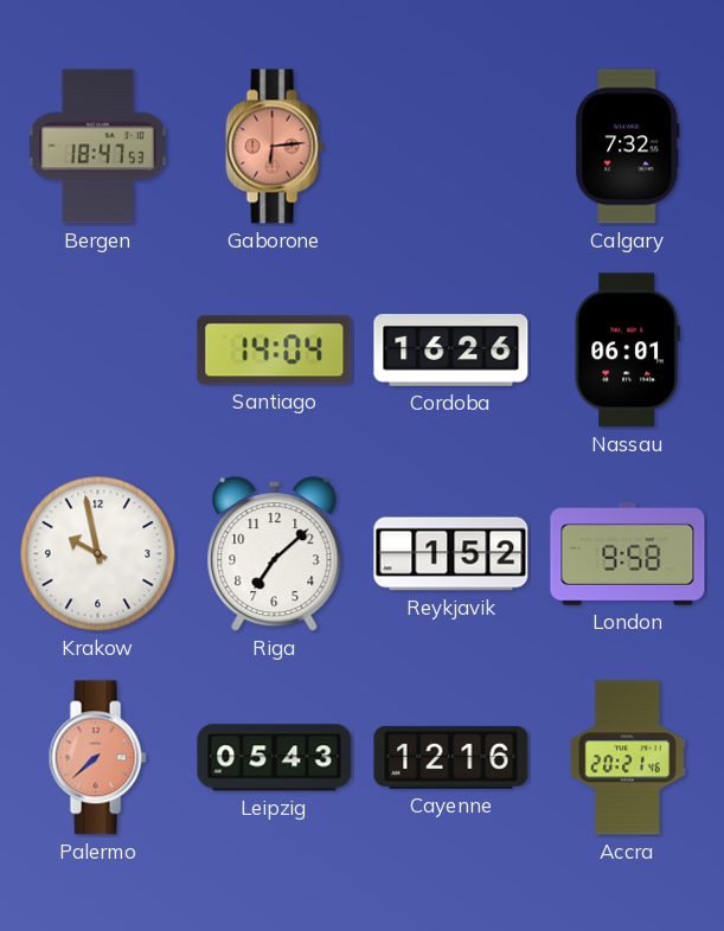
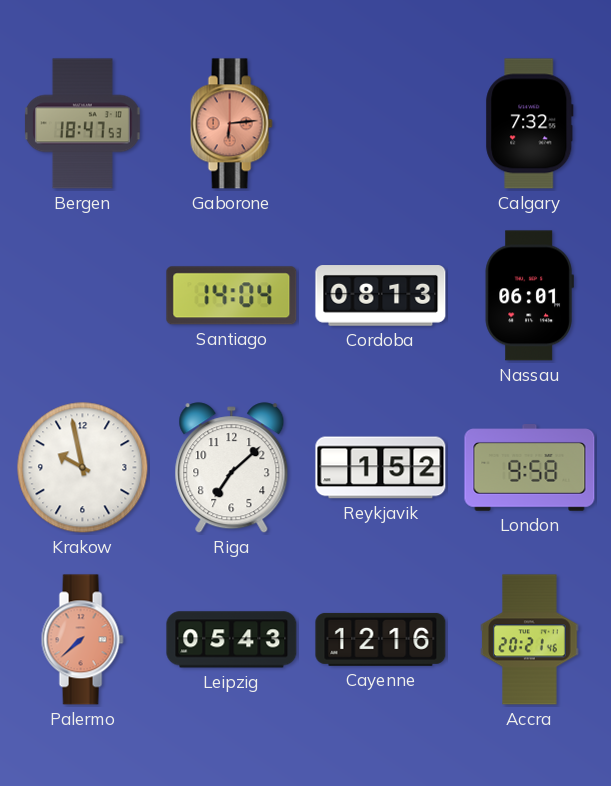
Cordoba: 16:26 -> 08:13
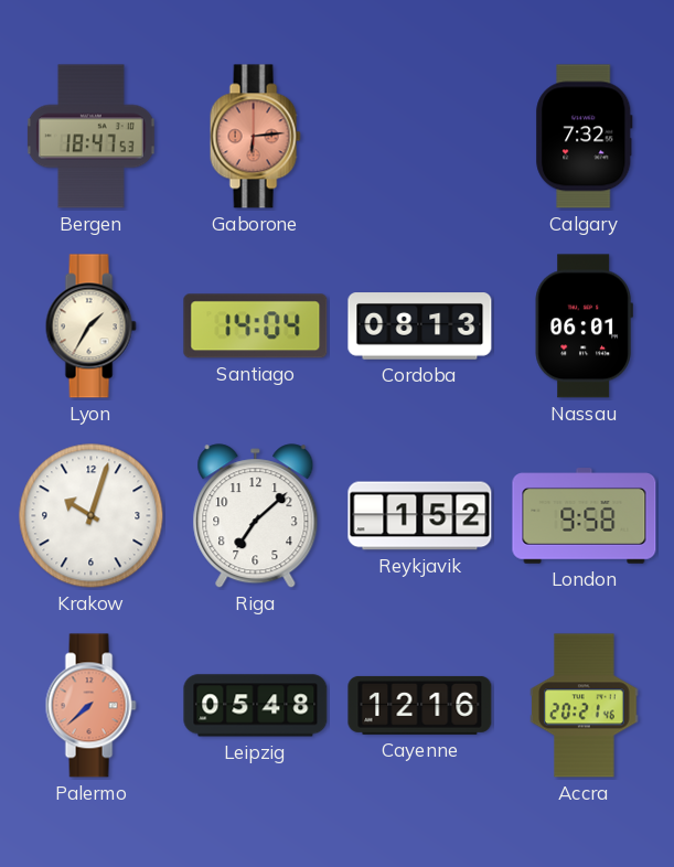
Lyon: none -> 1:35
Krakow: 9:58 -> 10:03
Leipzig: 05:43 -> 05:48
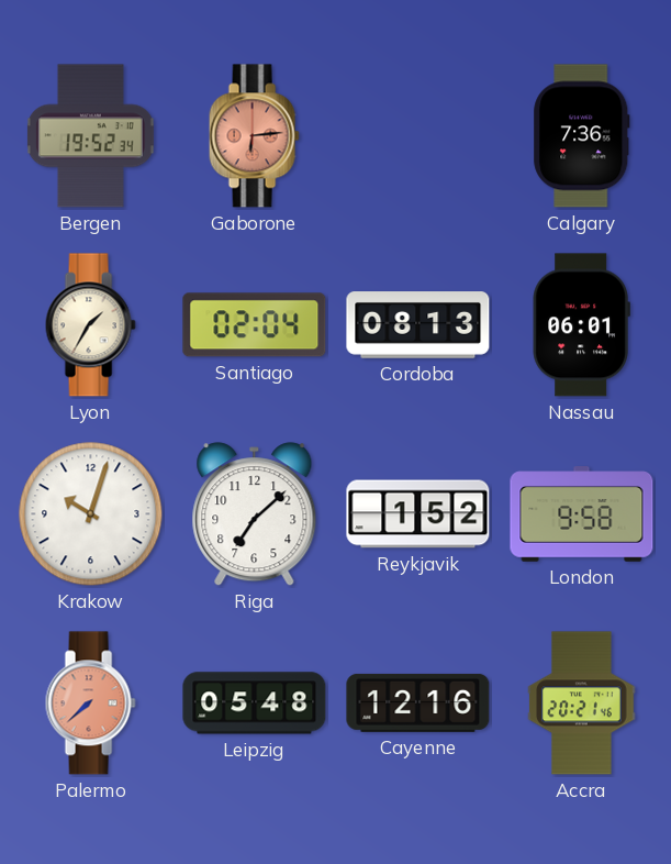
Bergen: 18:47 -> 19:52
Calgary: 7:32 -> 7:36
Santiago: 14:04 -> 02:04
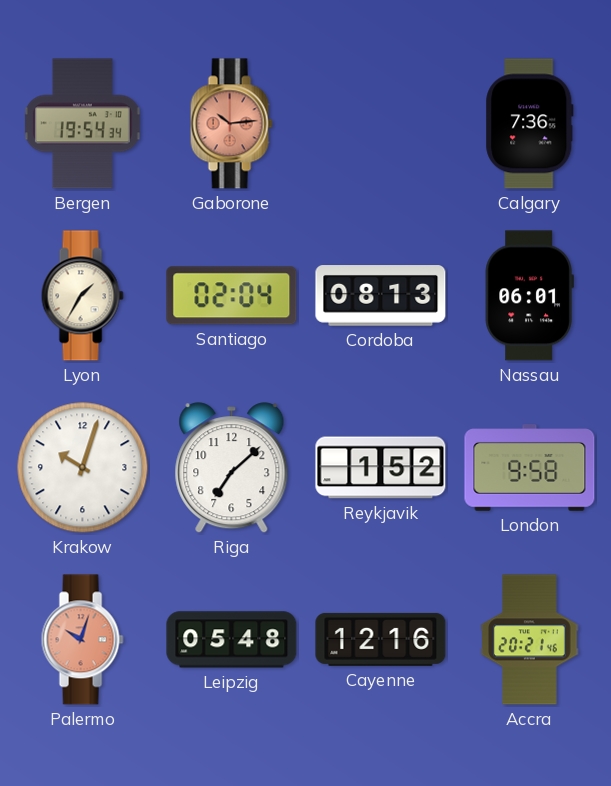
Bergen: 19:52 -> 19:54
Gaborone: 6:14 -> 10:14
Palermo: 7:38 -> 10:03
